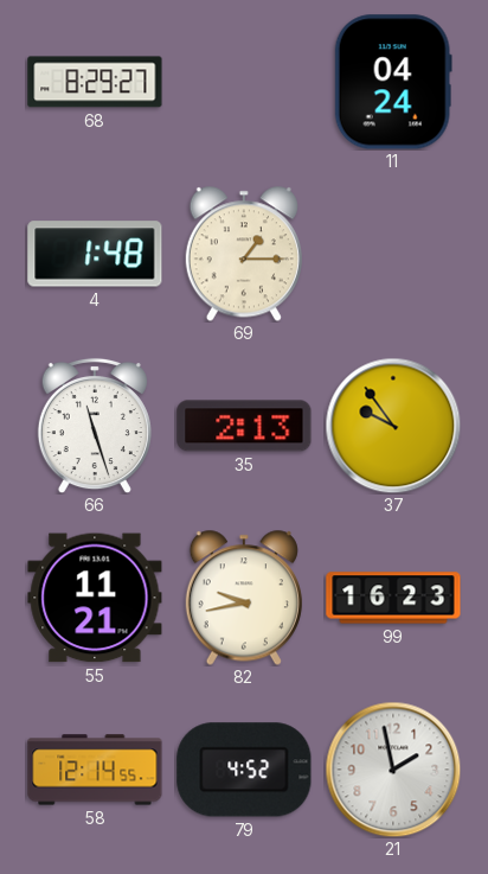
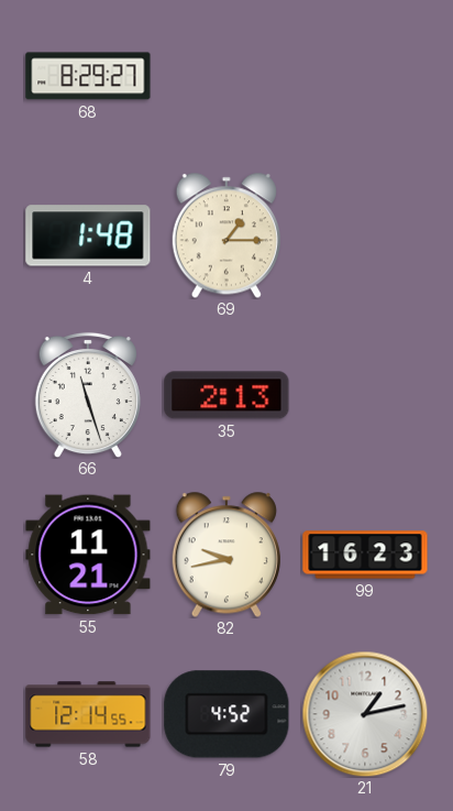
11: 04:24 -> none
37: 9:54 -> none
21: 1:58 -> 1:13
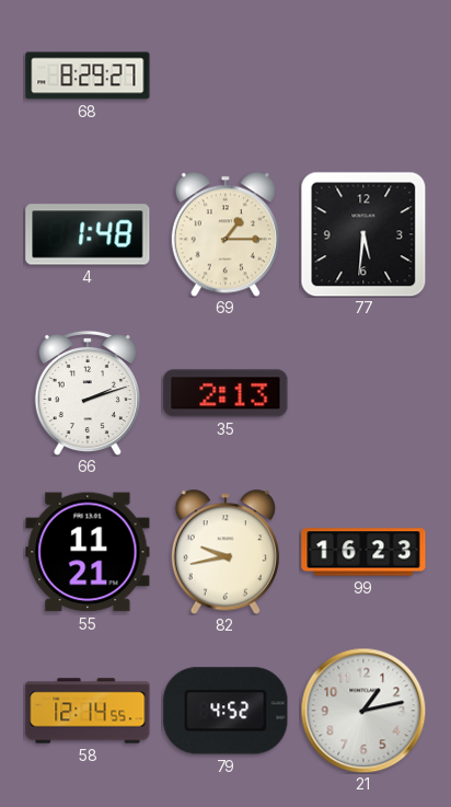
77: none -> 5:31
66: 11:27 -> 2:12
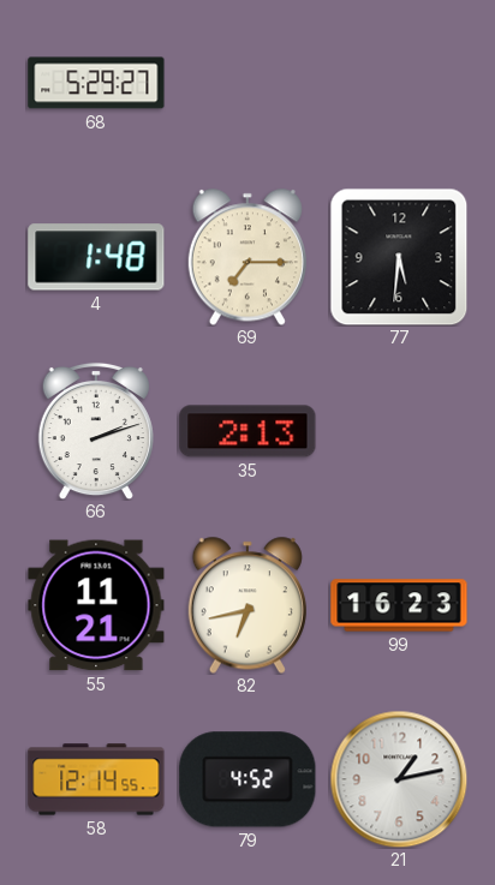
68: 8:29 -> 5:29
69: 1:15 -> 7:15
82: 9:43 -> 6:43
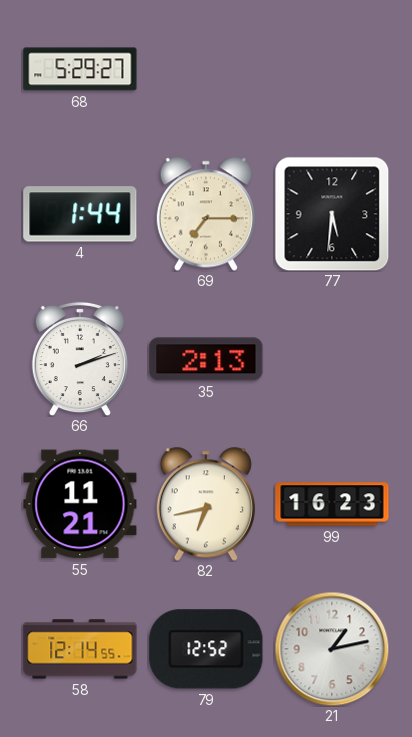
4: 1:48 -> 1:44
79: 4:52 -> 12:52
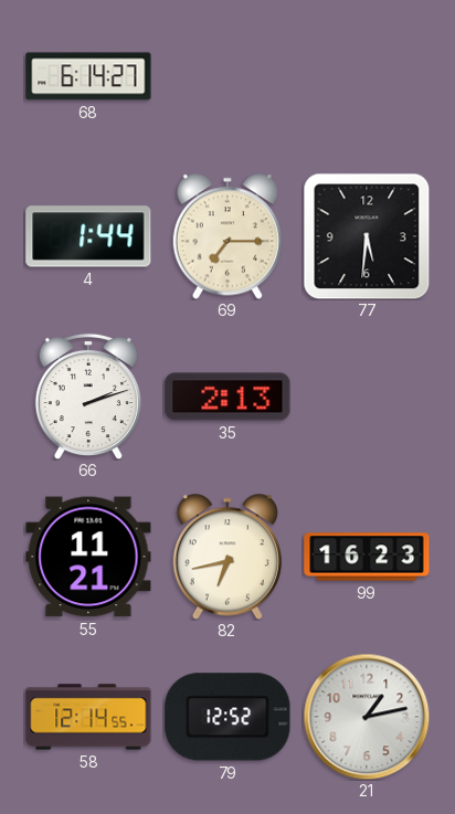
68: 5:29 -> 6:14
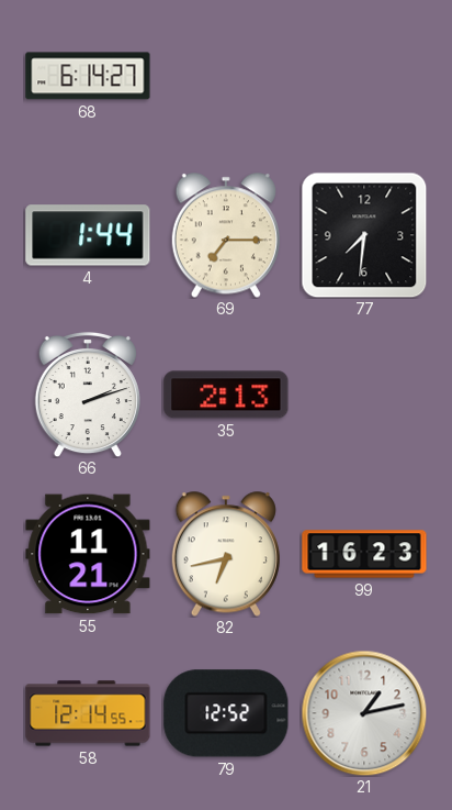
77: 5:31 -> 7:31
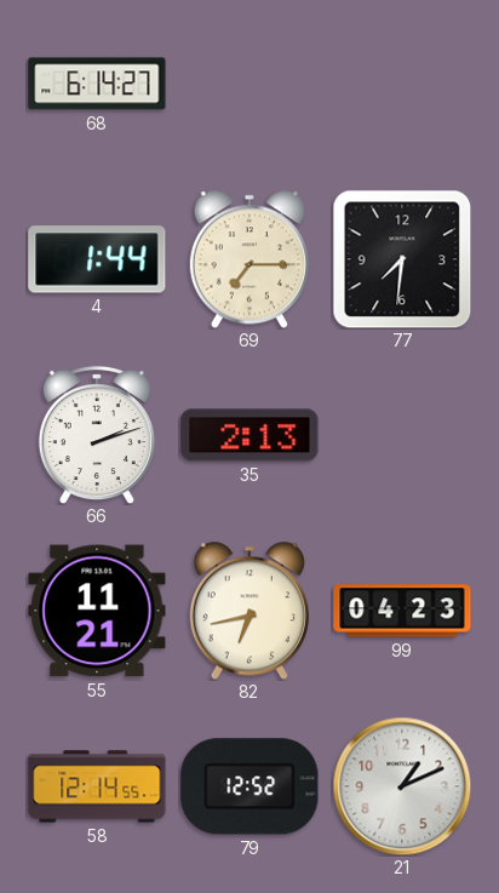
99: 16:23 -> 04:23
21: 1:13 -> 1:11
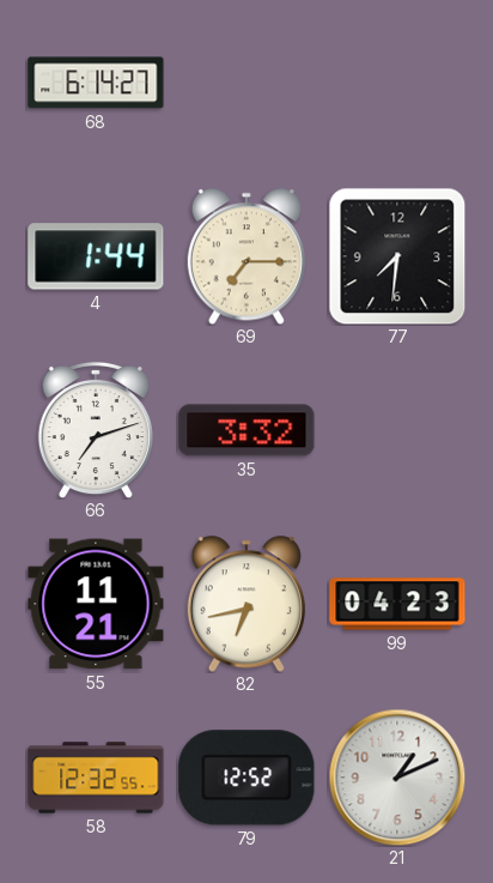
66: 2:12 -> 7:12
35: 2:13 -> 3:32
58: 12:14 -> 12:32
